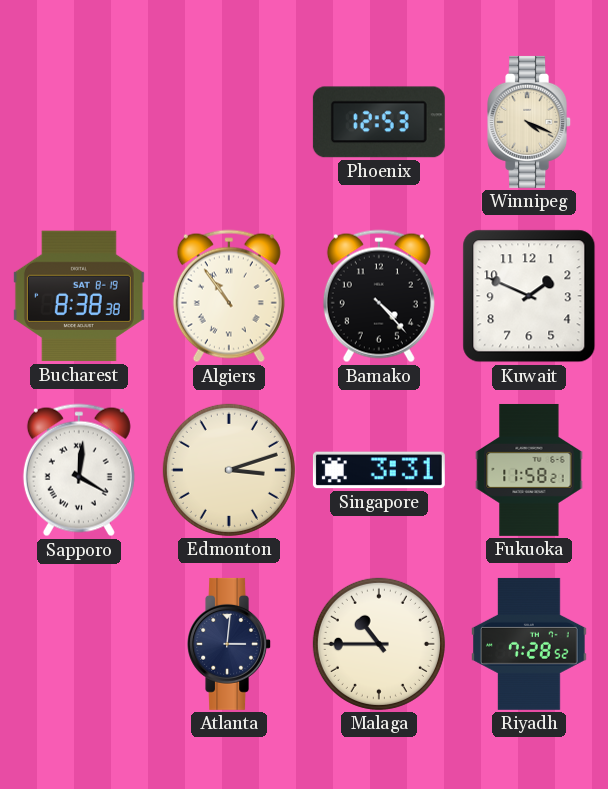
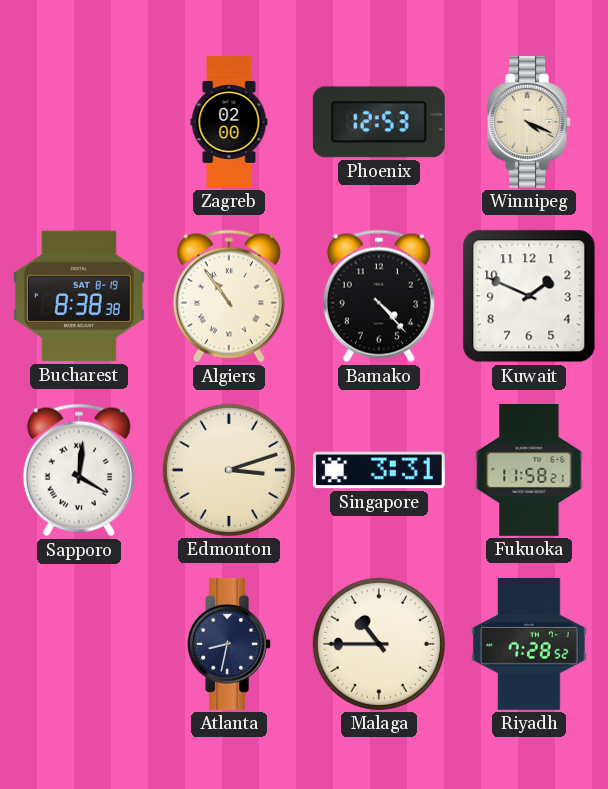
Zagreb: none -> 02:00
Atlanta: 3:01 -> 8:32
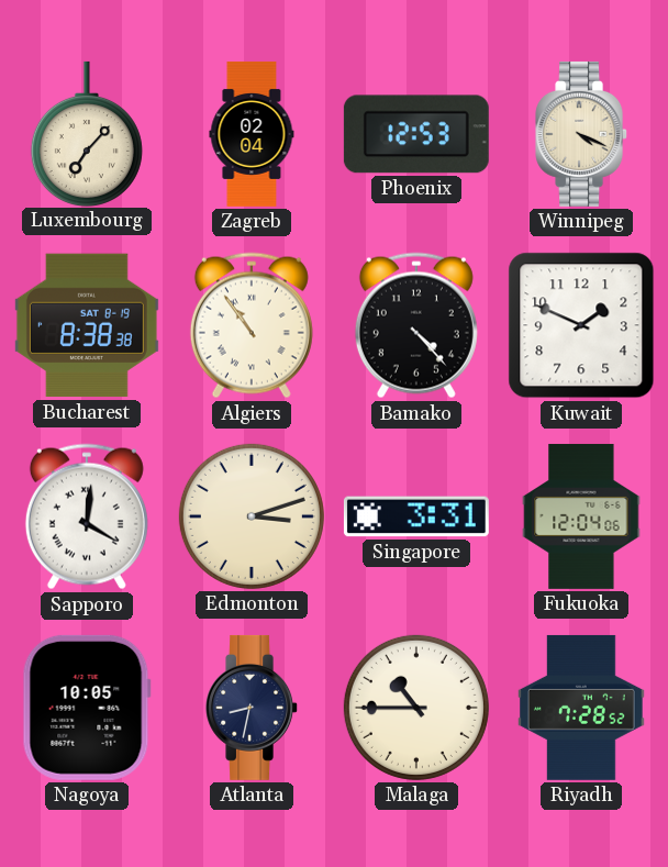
Luxembourg: none -> 7:07
Zagreb: 02:00 -> 02:04
Fukuoka: 11:58 -> 12:04
Nagoya: none -> 10:05
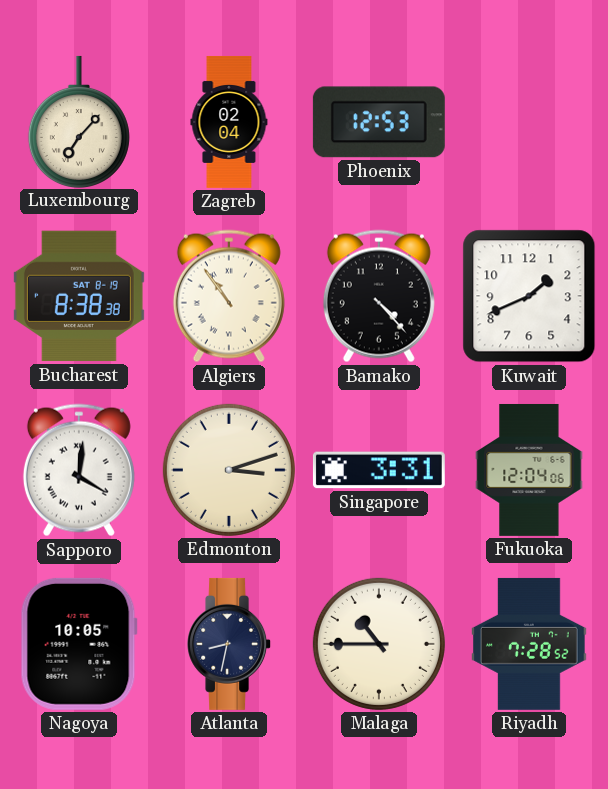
Winnipeg: 4:19 -> none
Kuwait: 1:49 -> 1:41
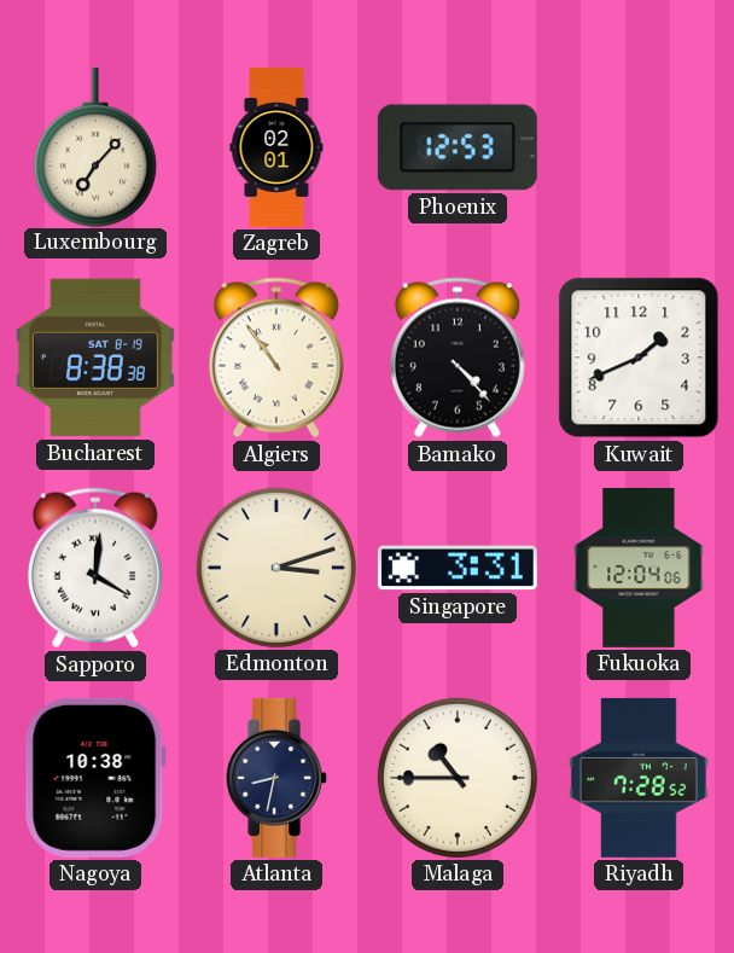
Zagreb: 02:04 -> 02:01
Nagoya: 10:05 -> 10:38
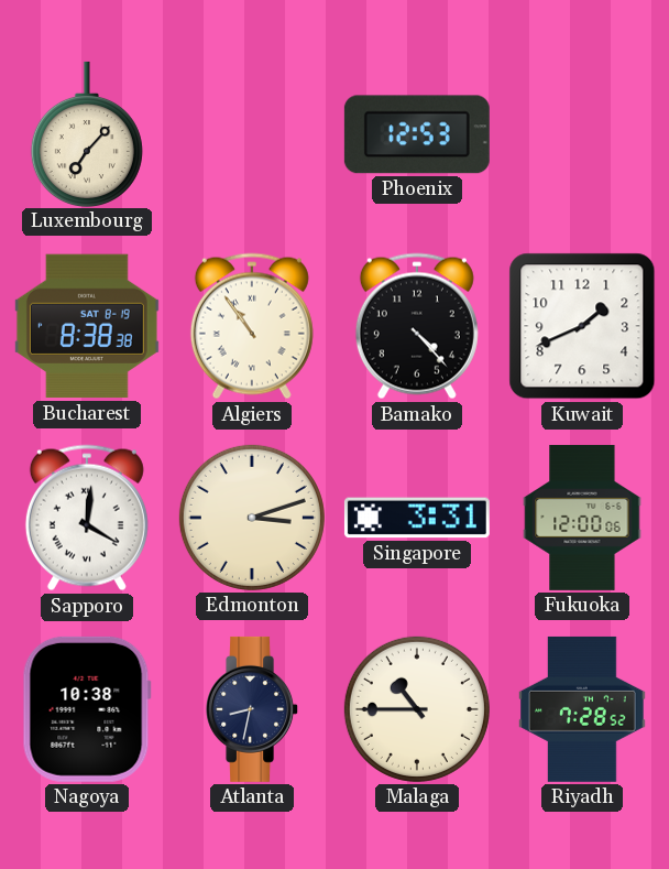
Zagreb: 02:01 -> none
Fukuoka: 12:04 -> 12:00
